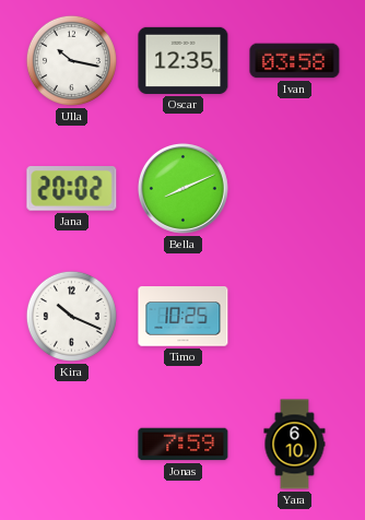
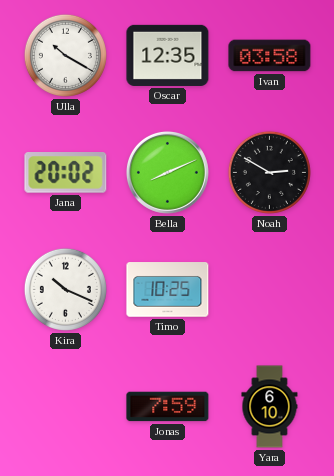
Ulla: 10:17 -> 10:20
Noah: none -> 2:50
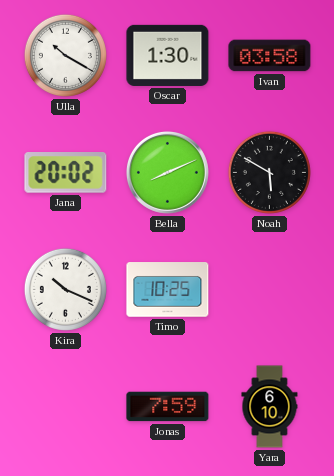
Oscar: 12:35 -> 1:30
Noah: 2:50 -> 5:50
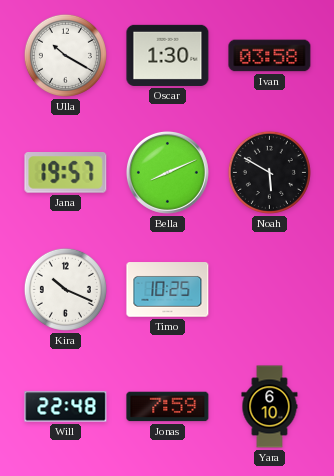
Jana: 20:02 -> 19:57
Will: none -> 22:48
